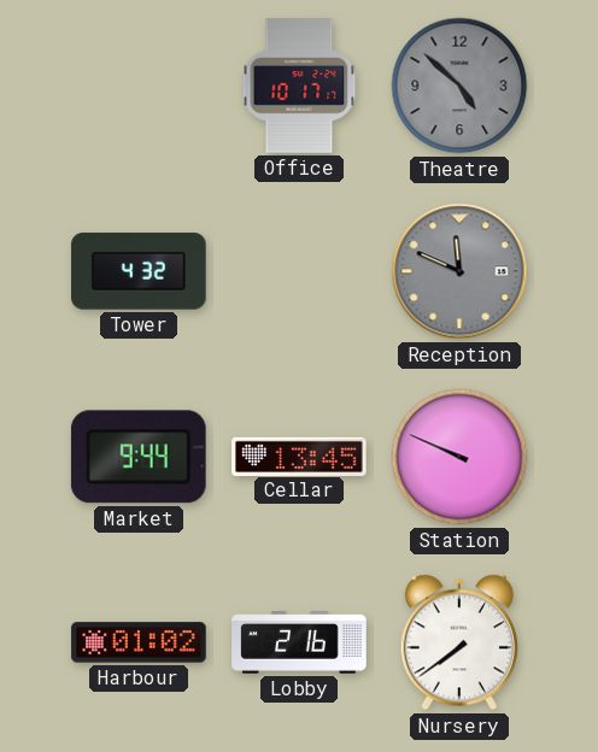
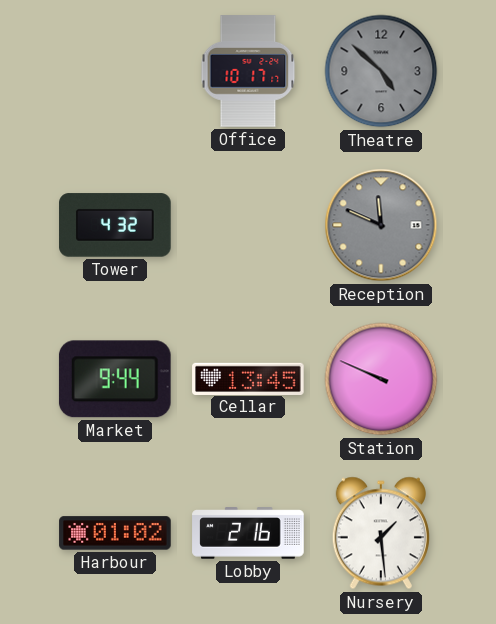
Nursery: 7:39 -> 1:29
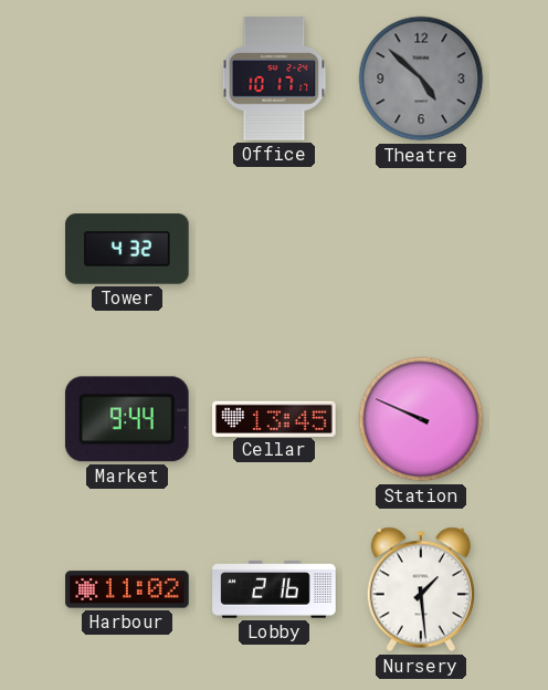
Reception: 11:49 -> none
Harbour: 01:02 -> 11:02
